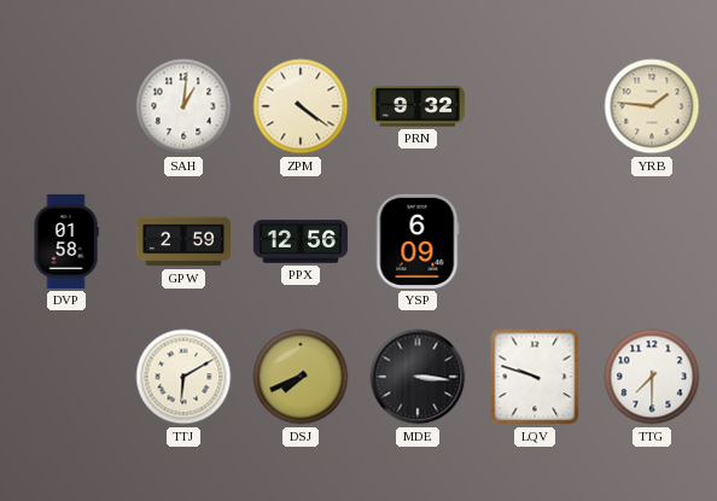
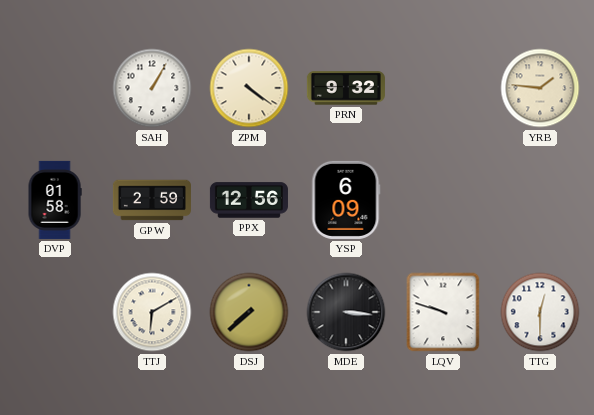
SAH: 1:01 -> 1:05
DSJ: 7:41 -> 7:38
TTG: 7:30 -> 12:30
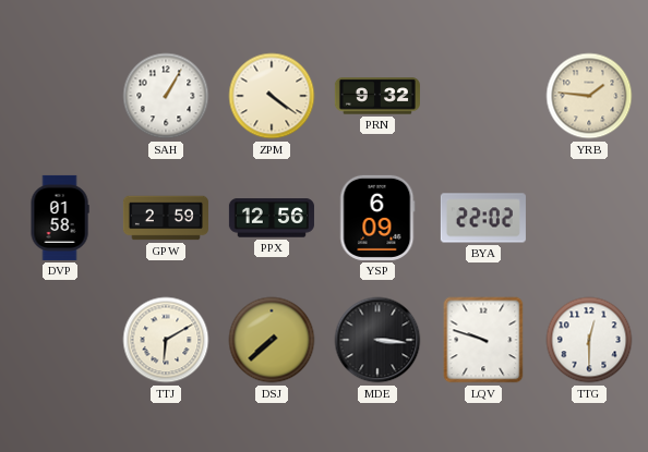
BYA: none -> 22:02
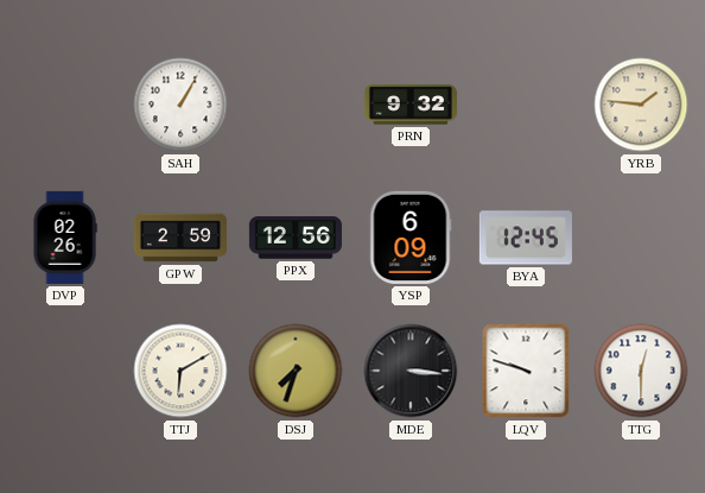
ZPM: 4:21 -> none
DVP: 01:58 -> 02:26
BYA: 22:02 -> 12:45
DSJ: 7:38 -> 7:33
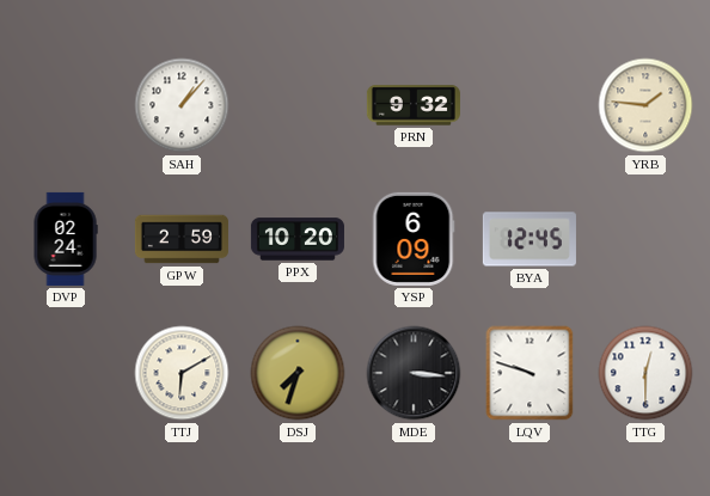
SAH: 1:05 -> 1:07
DVP: 02:26 -> 02:24
PPX: 12:56 -> 10:20
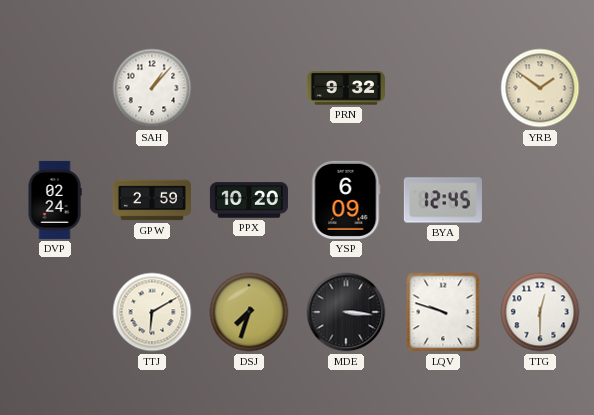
YRB: 1:46 -> 1:51
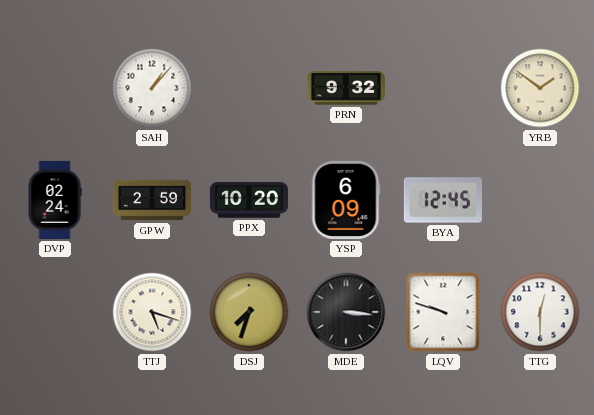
TTJ: 6:10 -> 5:18
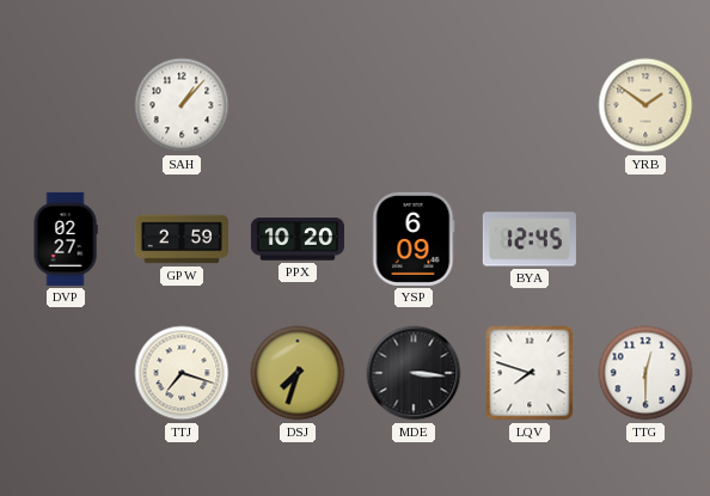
PRN: 9:32 -> none
DVP: 02:24 -> 02:27
TTJ: 5:18 -> 7:18
LQV: 9:48 -> 7:48
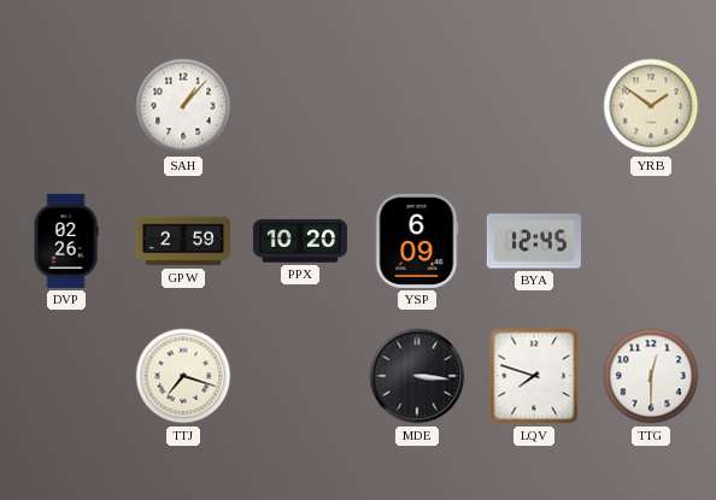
DVP: 02:27 -> 02:26
DSJ: 7:33 -> none
